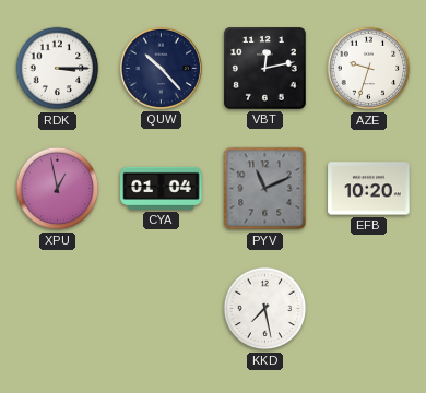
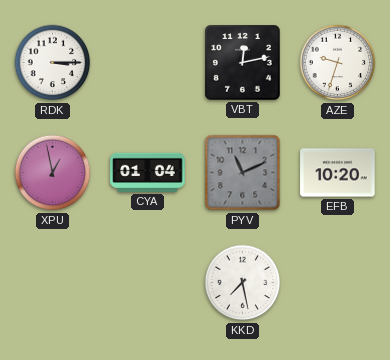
QUW: 10:23 -> none
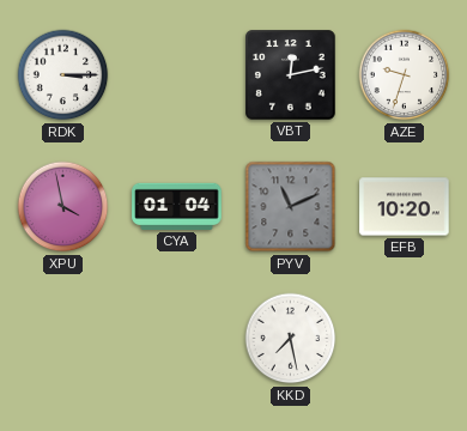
XPU: 12:58 -> 3:58
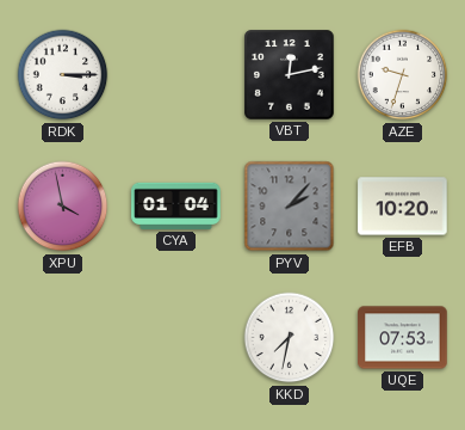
PYV: 11:11 -> 2:07
KKD: 7:28 -> 7:32
UQE: none -> 07:53
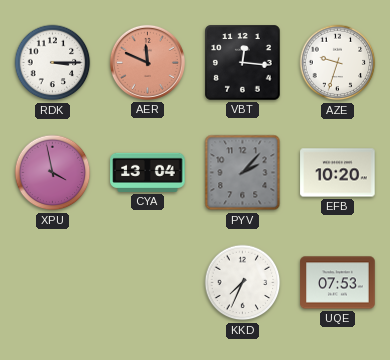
AER: none -> 11:49
VBT: 12:13 -> 12:16
CYA: 01:04 -> 13:04
KKD: 7:32 -> 7:34
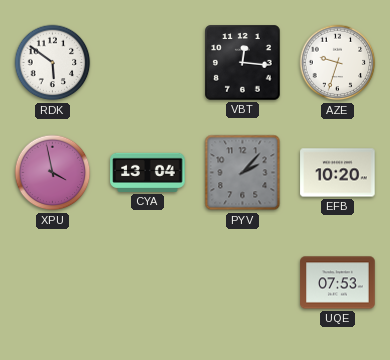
RDK: 3:15 -> 5:51
AER: 11:49 -> none
KKD: 7:34 -> none
